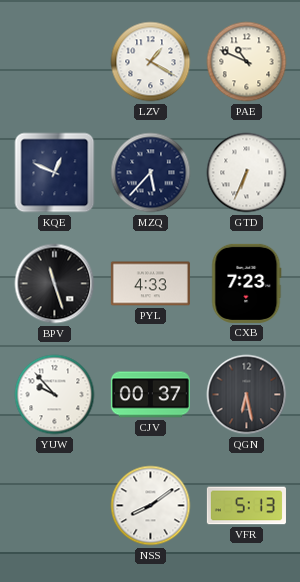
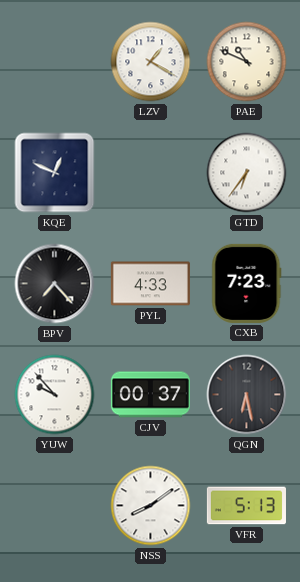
MZQ: 5:37 -> none
GTD: 6:34 -> 6:36
BPV: 11:27 -> 7:23
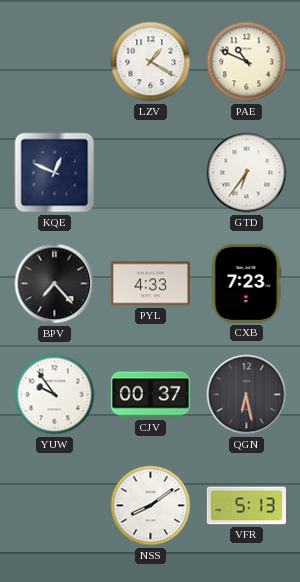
YUW: 9:53 -> 9:54
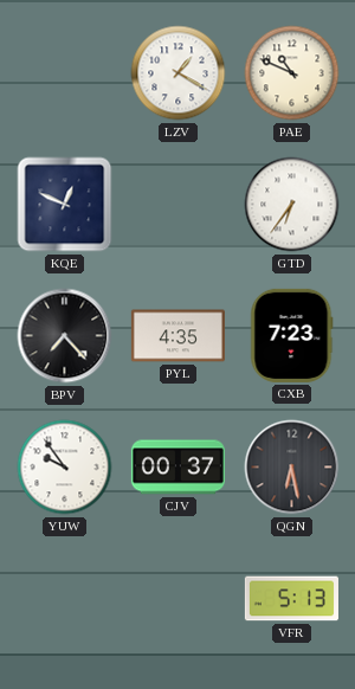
PYL: 4:33 -> 4:35
NSS: 8:09 -> none
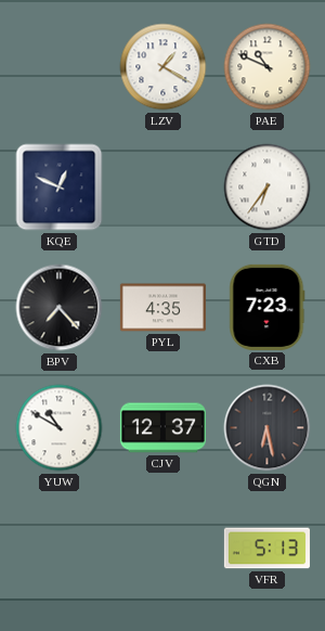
YUW: 9:54 -> 10:50
CJV: 00:37 -> 12:37
